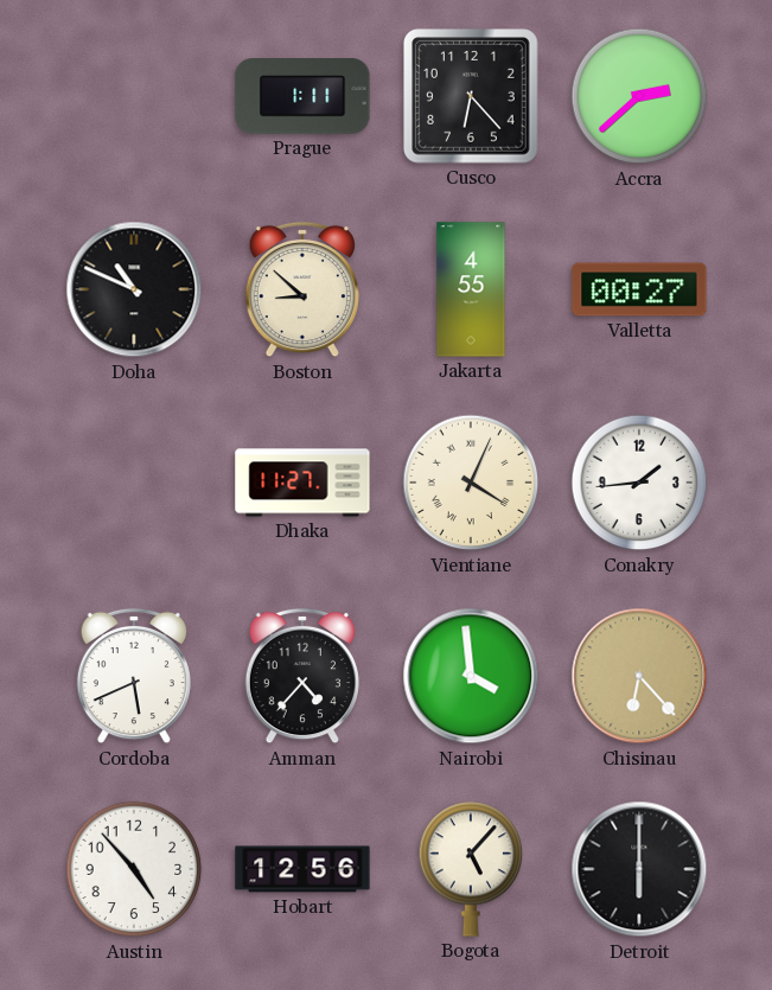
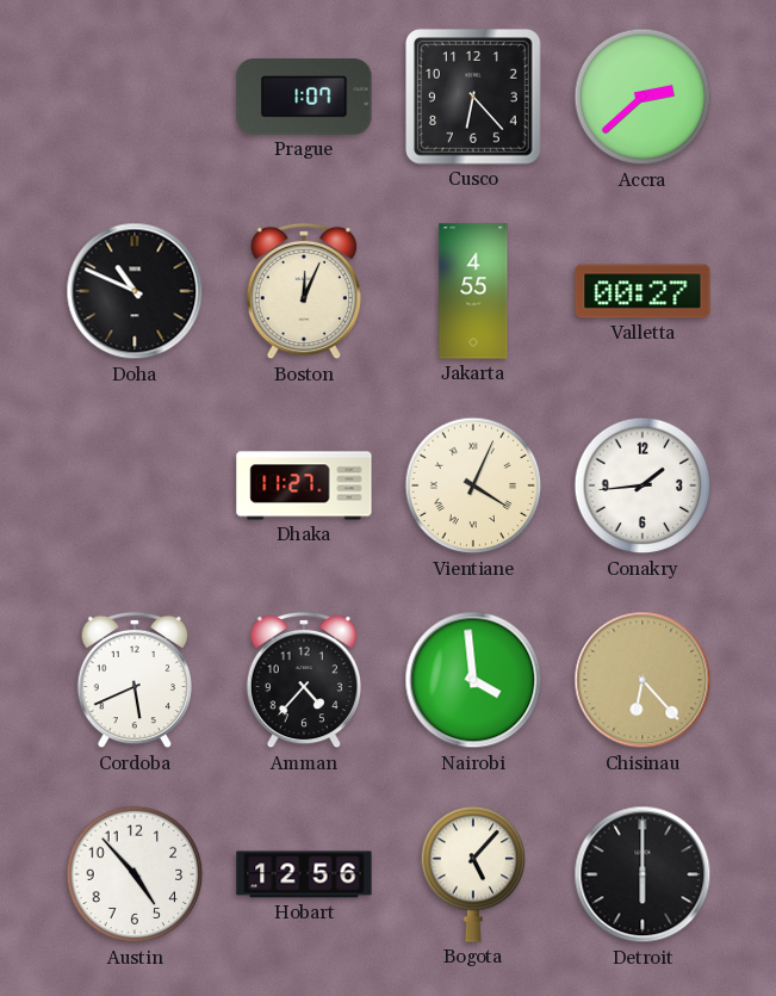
Prague: 1:11 -> 1:07
Boston: 8:52 -> 12:04
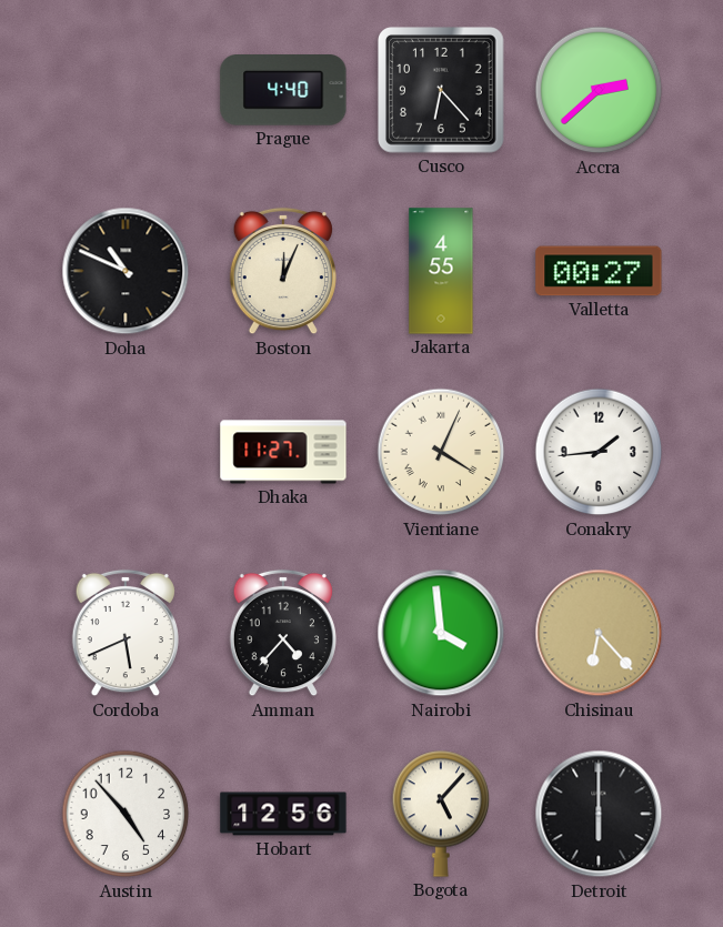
Prague: 1:07 -> 4:40
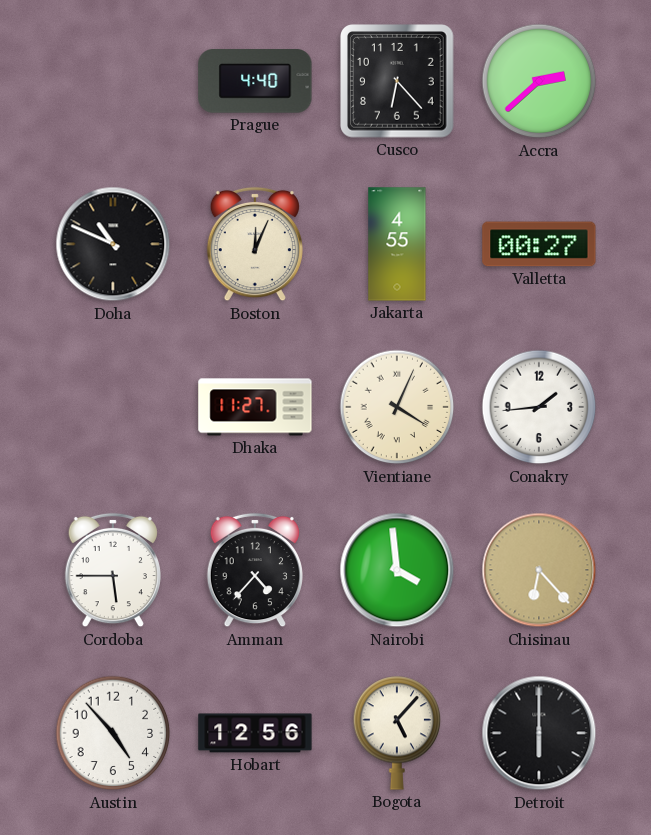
Cordoba: 5:41 -> 5:45
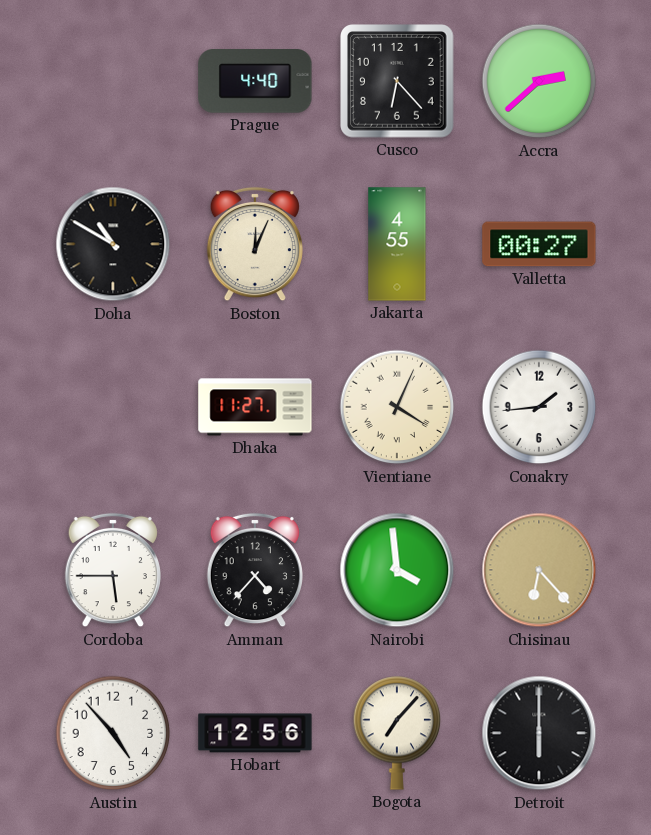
Doha: 10:49 -> 10:50
Bogota: 5:07 -> 7:07
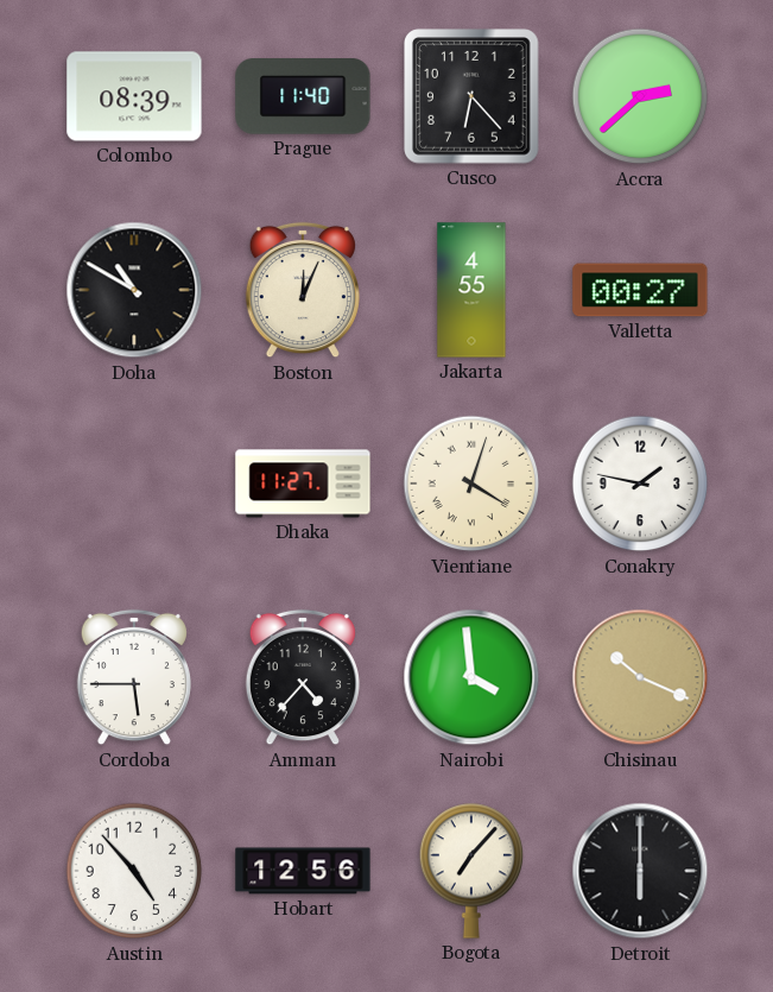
Colombo: none -> 08:39
Prague: 4:40 -> 11:40
Vientiane: 4:04 -> 4:03
Conakry: 1:44 -> 1:47
Chisinau: 6:23 -> 10:19
